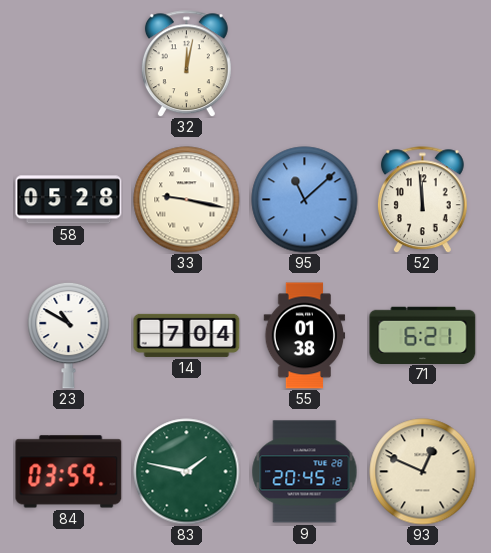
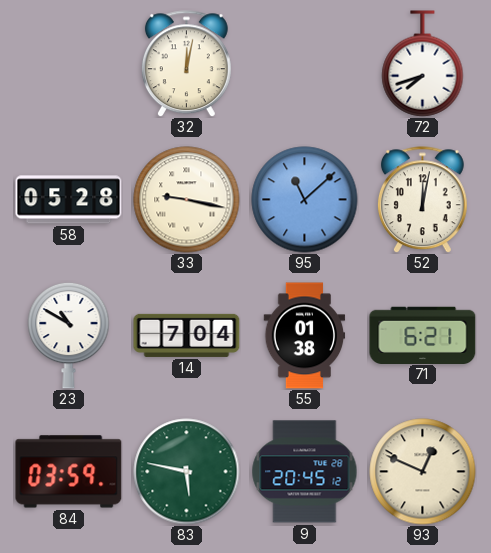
72: none -> 7:42
52: 11:59 -> 12:02
83: 1:47 -> 5:47
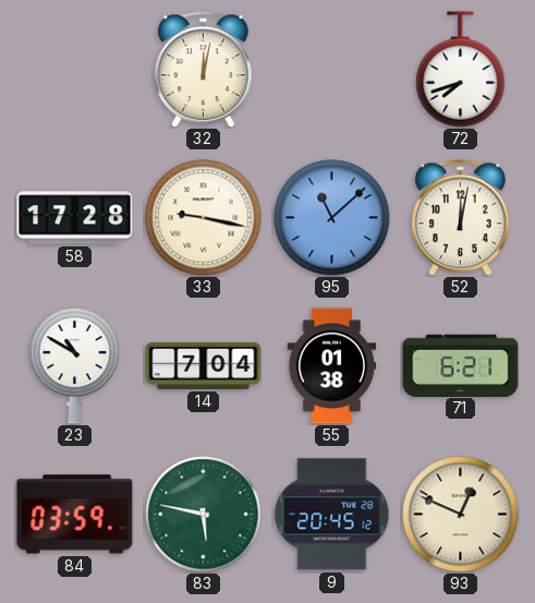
58: 05:28 -> 17:28
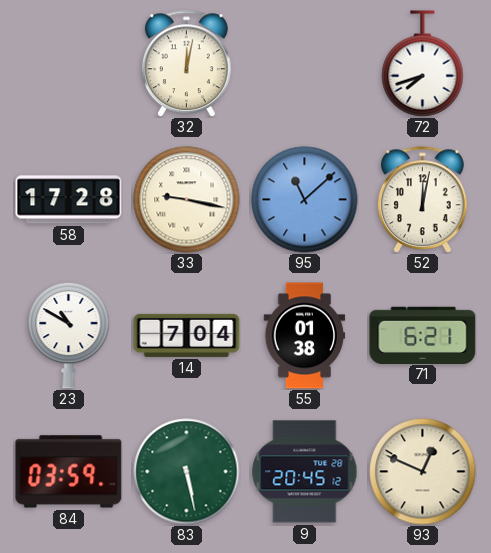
83: 5:47 -> 5:28
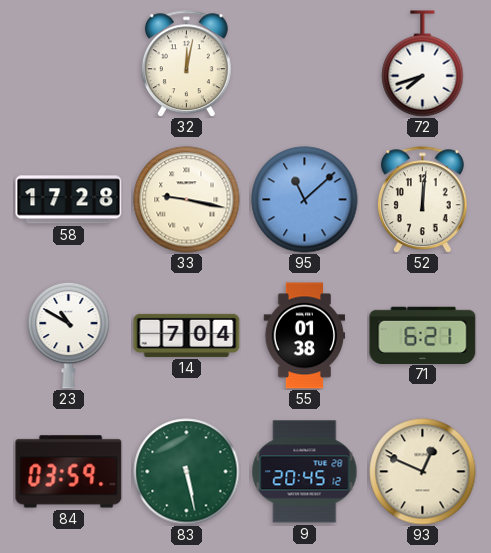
52: 12:02 -> 12:01
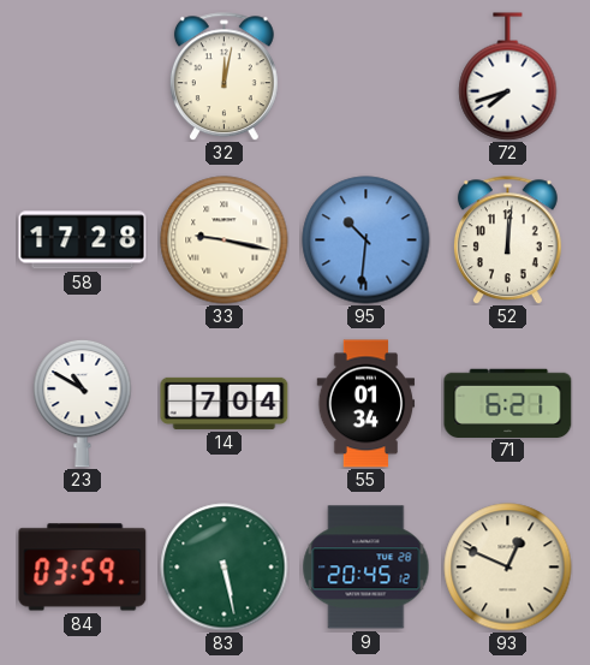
95: 11:08 -> 10:31
55: 01:38 -> 01:34
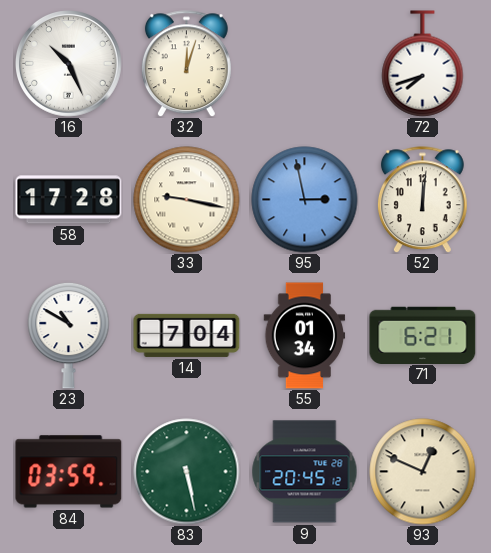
16: none -> 10:26
32: 12:02 -> 12:03
95: 10:31 -> 2:58
